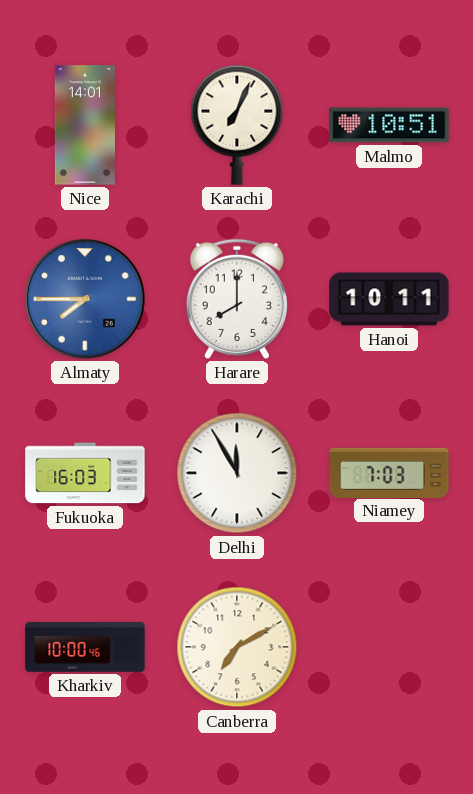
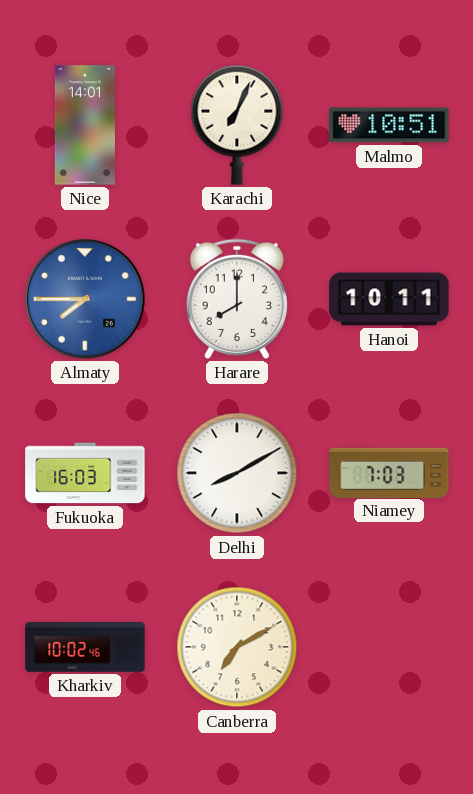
Delhi: 11:55 -> 8:10
Kharkiv: 10:00 -> 10:02
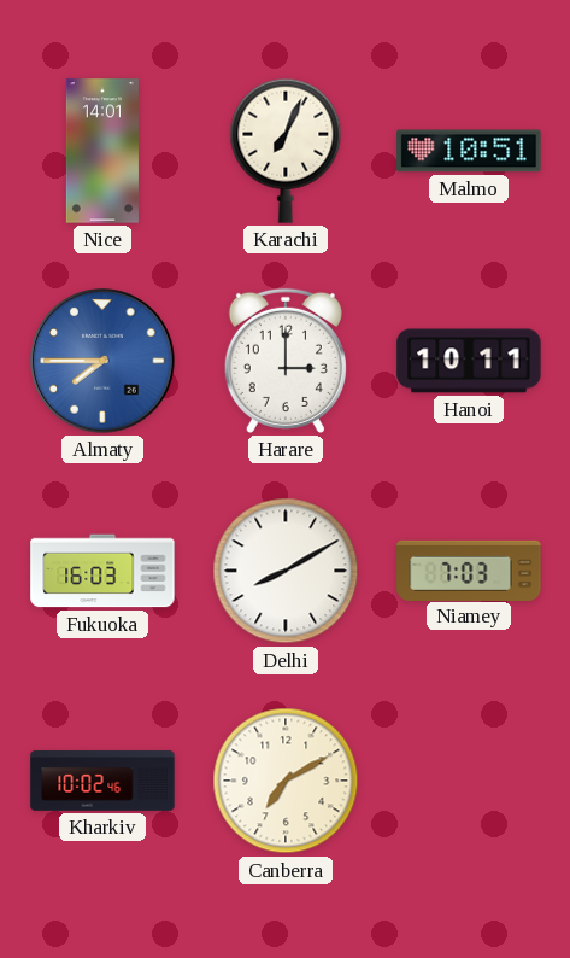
Harare: 8:00 -> 3:00
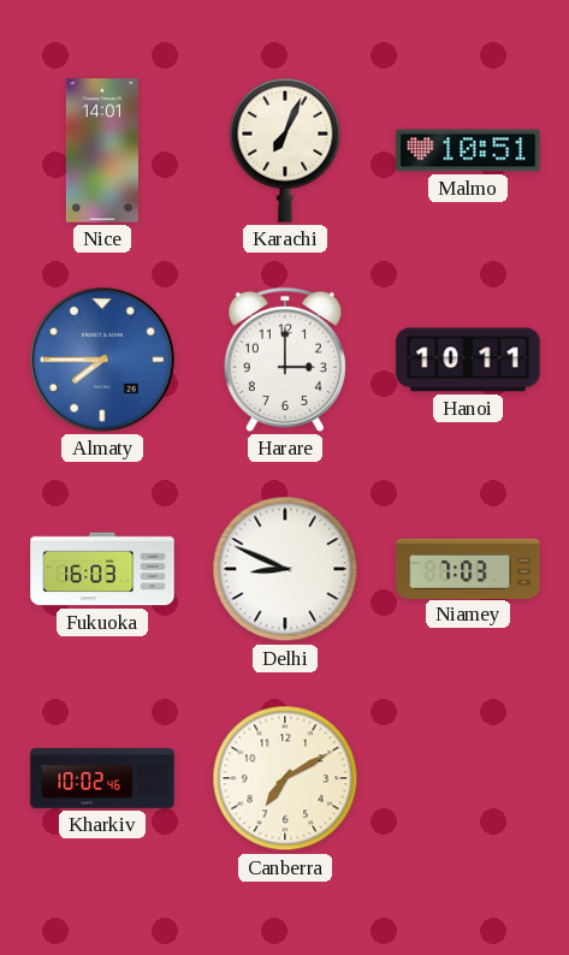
Delhi: 8:10 -> 8:49
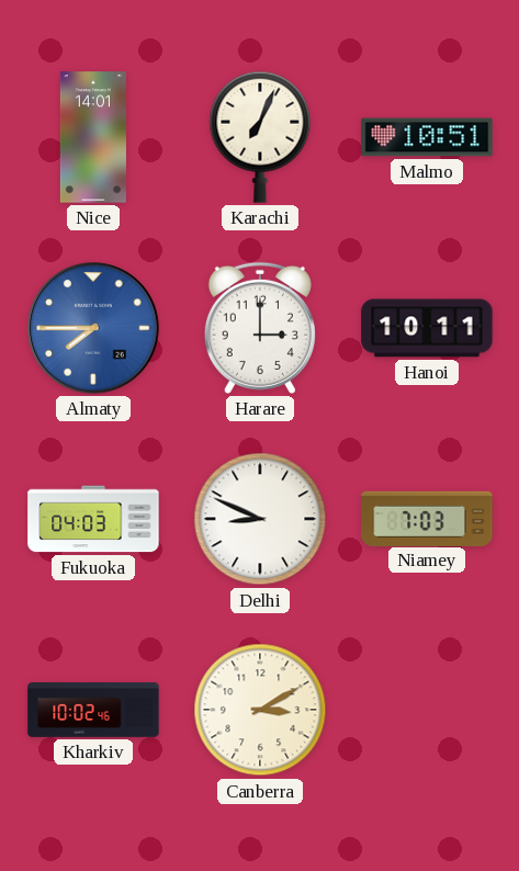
Fukuoka: 16:03 -> 04:03
Canberra: 7:10 -> 3:10
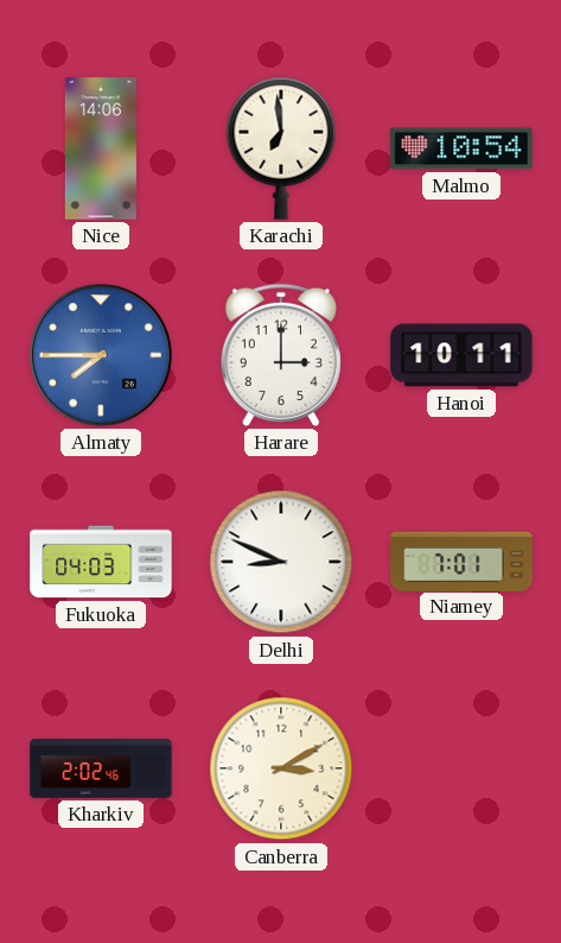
Nice: 14:01 -> 14:06
Karachi: 7:04 -> 6:59
Malmo: 10:51 -> 10:54
Niamey: 7:03 -> 7:01
Kharkiv: 10:02 -> 2:02
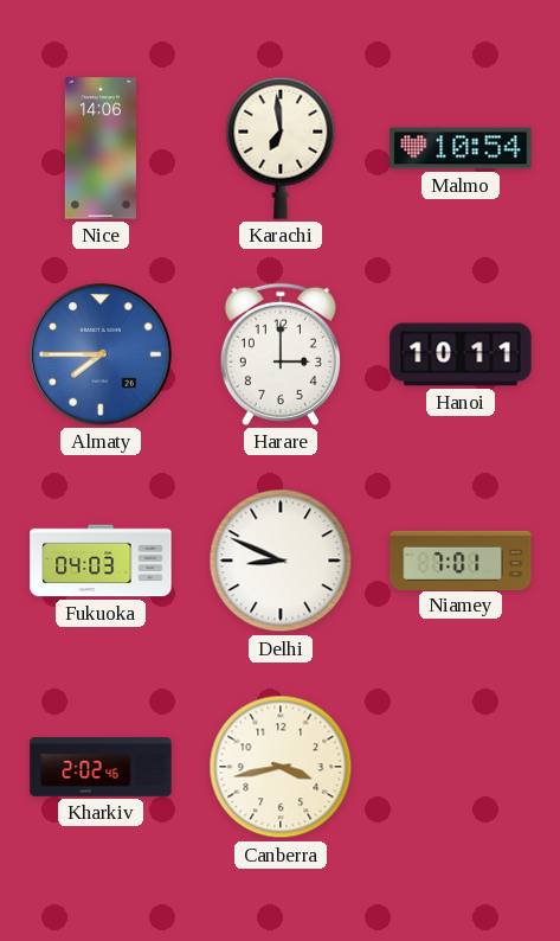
Canberra: 3:10 -> 3:43
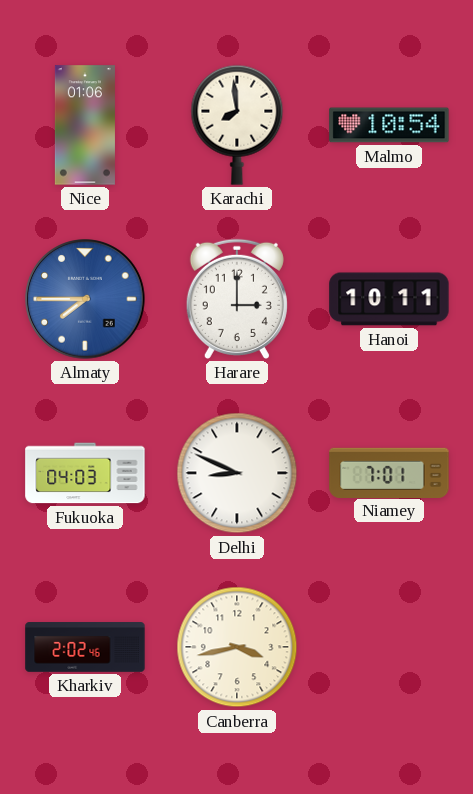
Nice: 14:06 -> 01:06
Karachi: 6:59 -> 7:59
